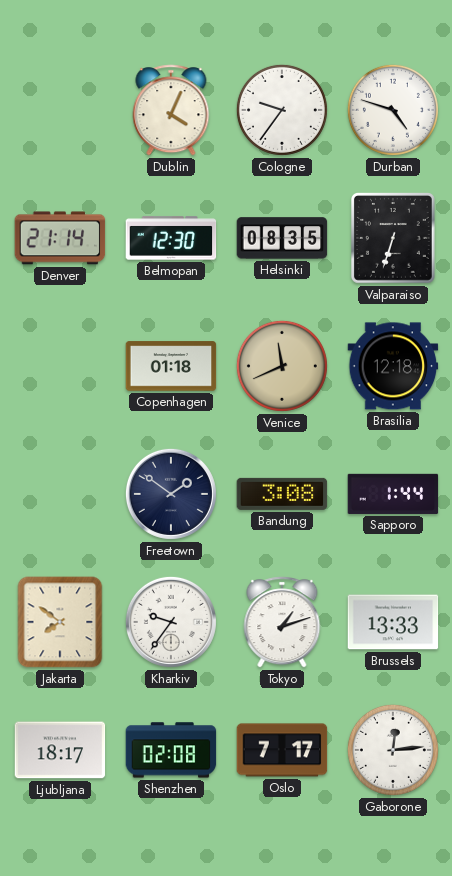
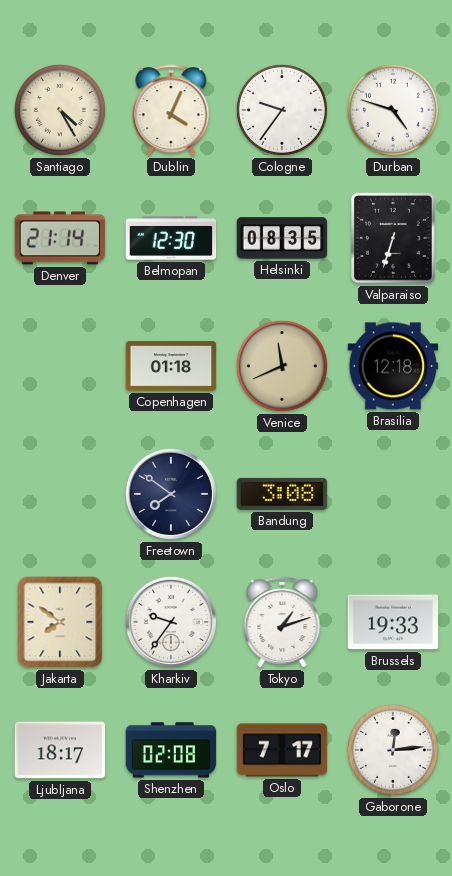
Santiago: none -> 4:25
Freetown: 1:51 -> 7:51
Sapporo: 1:44 -> none
Brussels: 13:33 -> 19:33
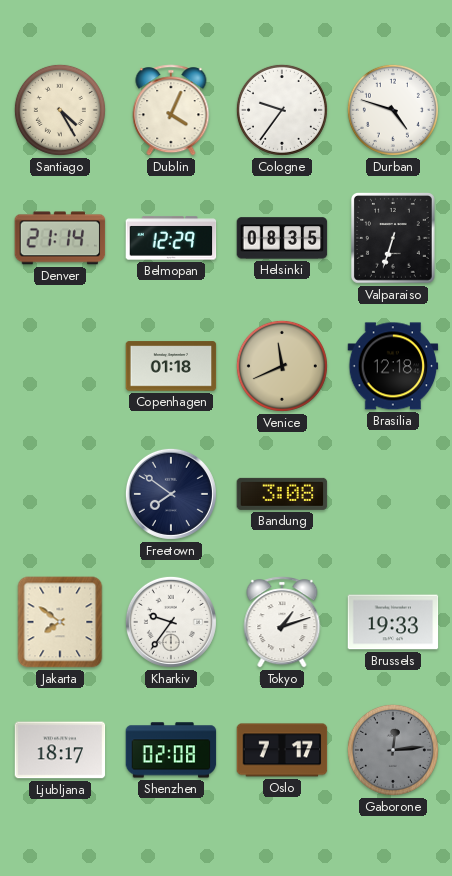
Belmopan: 12:30 -> 12:29
Gaborone dial: white -> grey
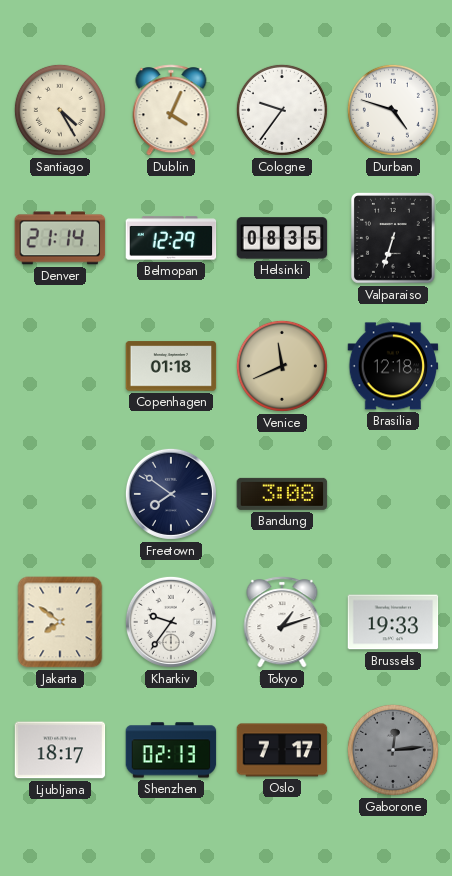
Shenzhen: 02:08 -> 02:13
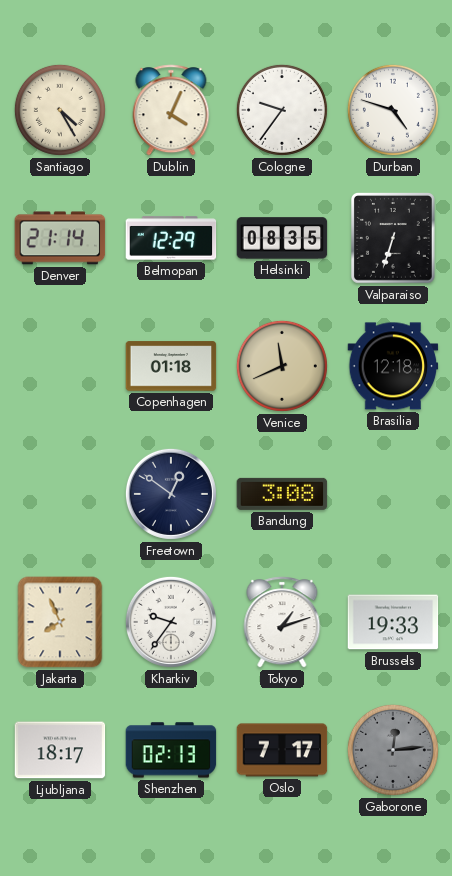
Freetown: 7:51 -> 12:51
Jakarta: 7:51 -> 7:56
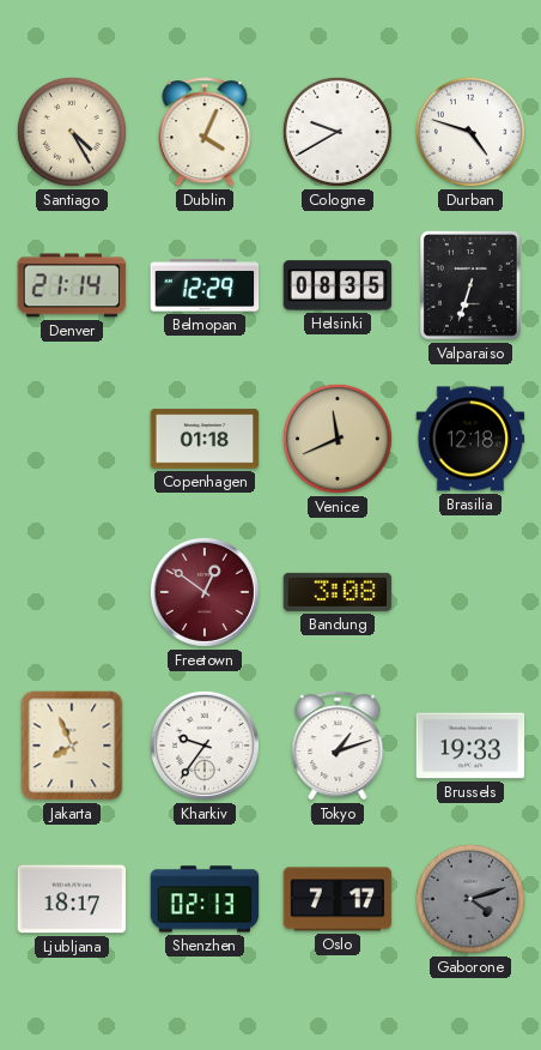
Cologne: 9:36 -> 9:40
Freetown dial: navy -> burgundy
Gaborone: 12:14 -> 4:12
